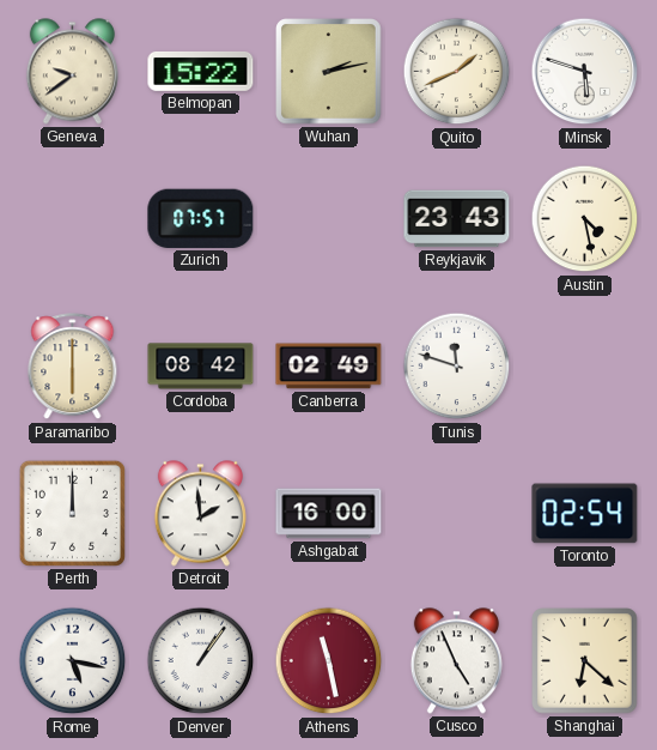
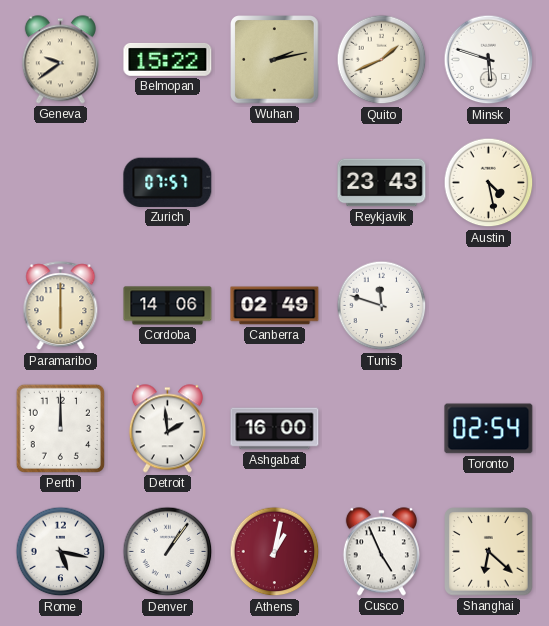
Cordoba: 08:42 -> 14:06
Athens: 11:28 -> 1:02
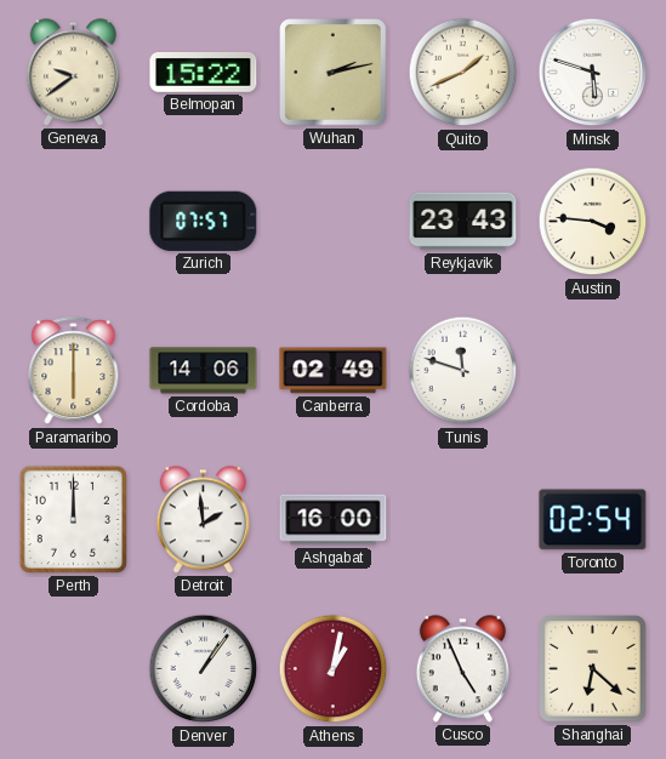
Austin: 4:28 -> 3:46
Rome: 5:17 -> none
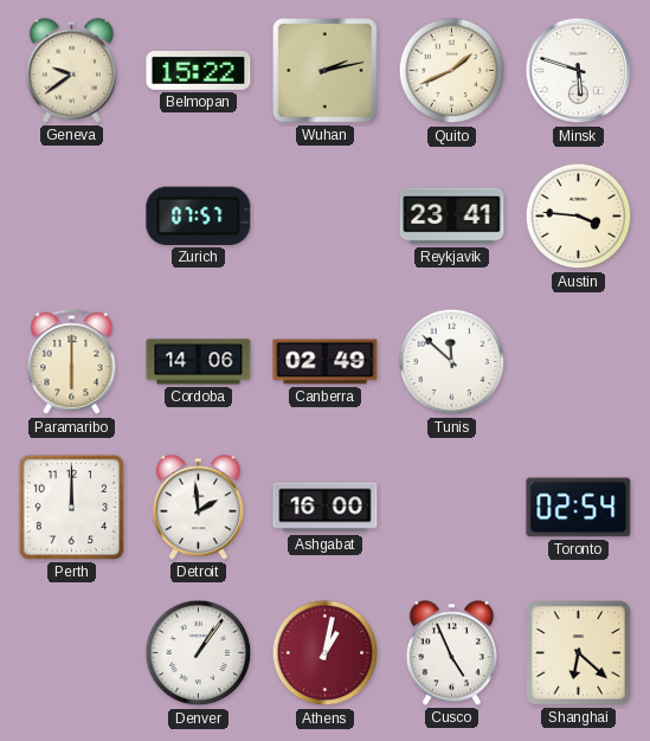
Reykjavik: 23:43 -> 23:41
Tunis: 11:48 -> 11:52
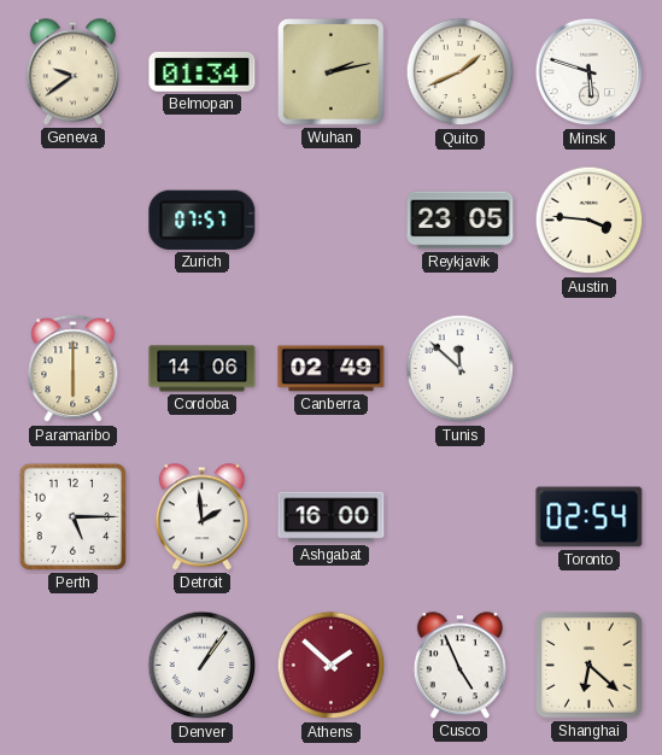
Belmopan: 15:22 -> 01:34
Reykjavik: 23:41 -> 23:05
Perth: 12:00 -> 5:15
Athens: 1:02 -> 1:52
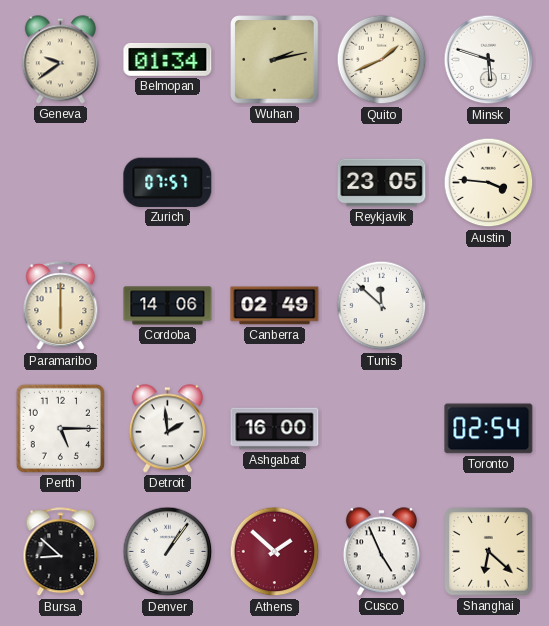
Bursa: none -> 8:52
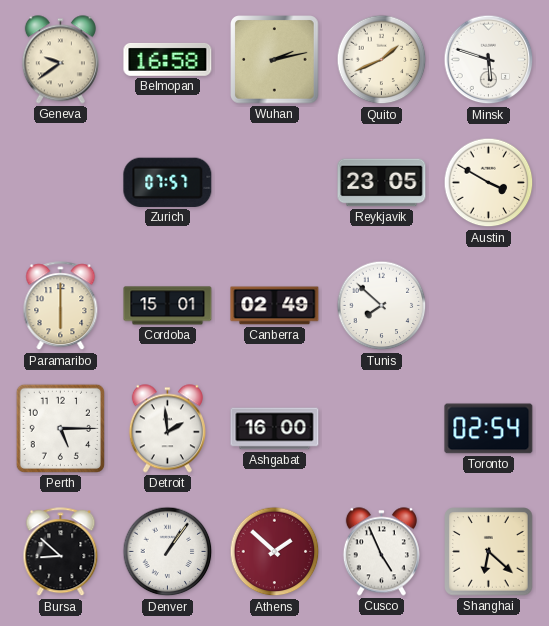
Belmopan: 01:34 -> 16:58
Austin: 3:46 -> 3:50
Cordoba: 14:06 -> 15:01
Tunis: 11:52 -> 7:52
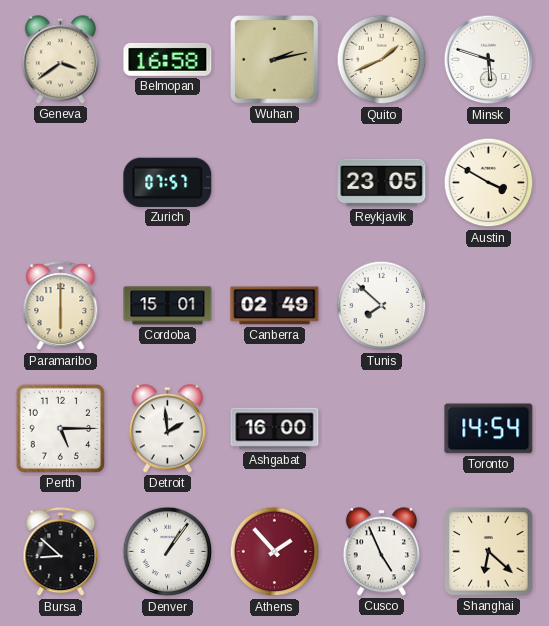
Geneva: 9:39 -> 3:39
Toronto: 02:54 -> 14:54
Athens: 1:52 -> 1:53
